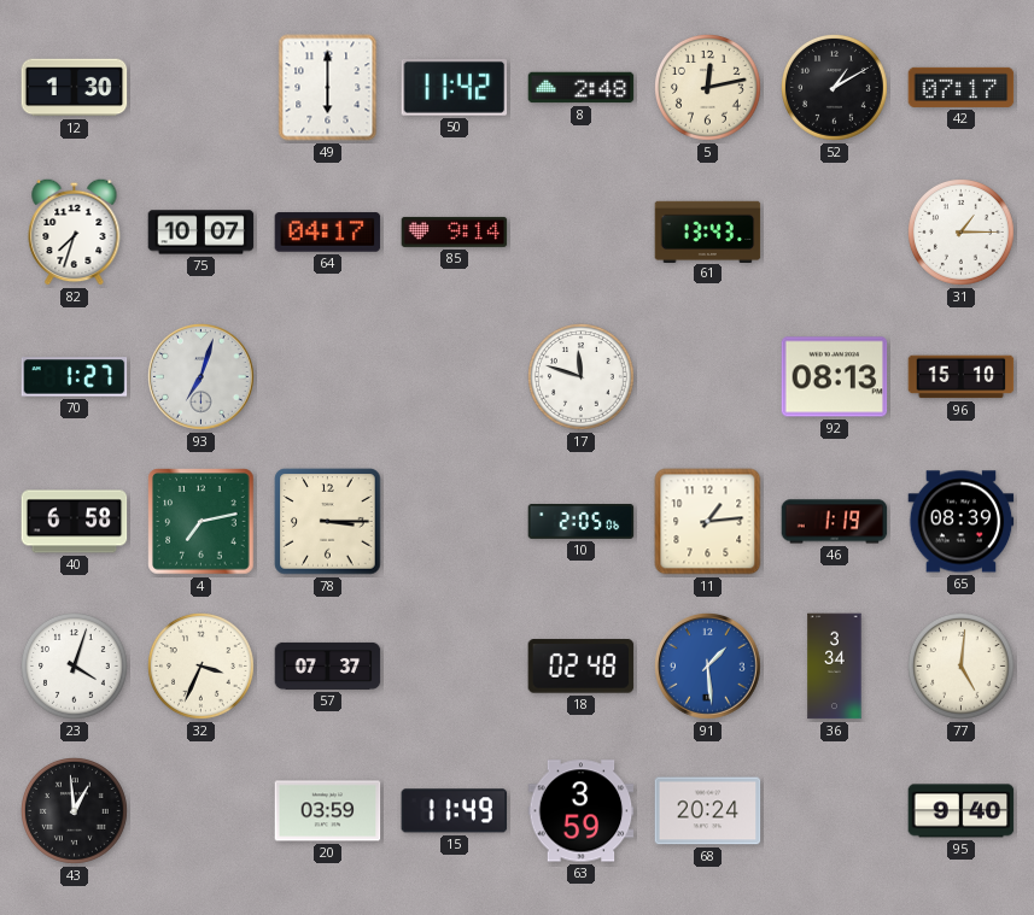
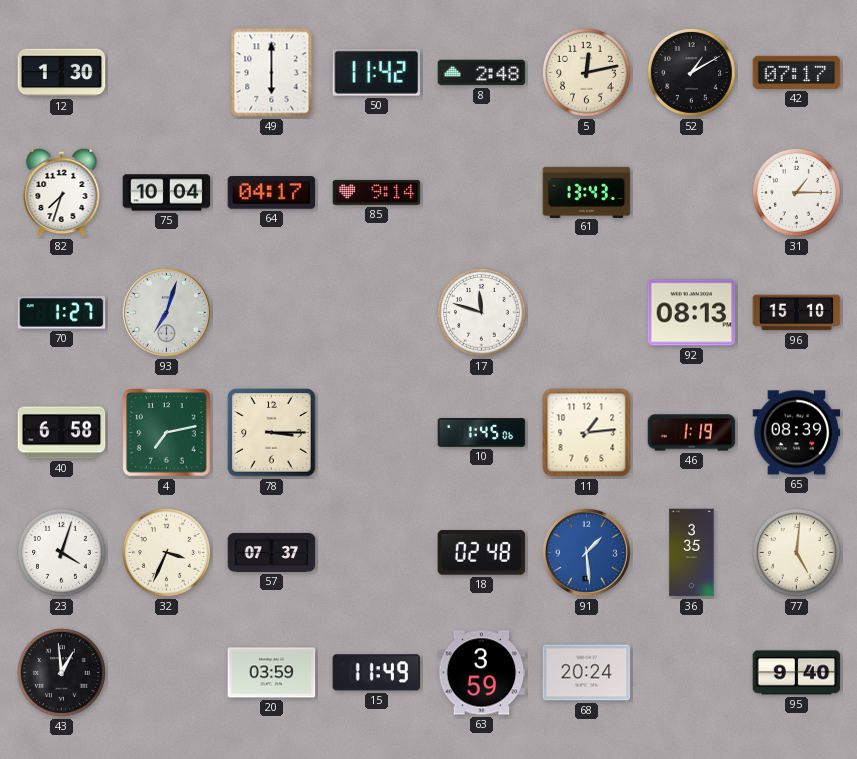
75: 10:07 -> 10:04
10: 2:05 -> 1:45
36: 3:34 -> 3:35
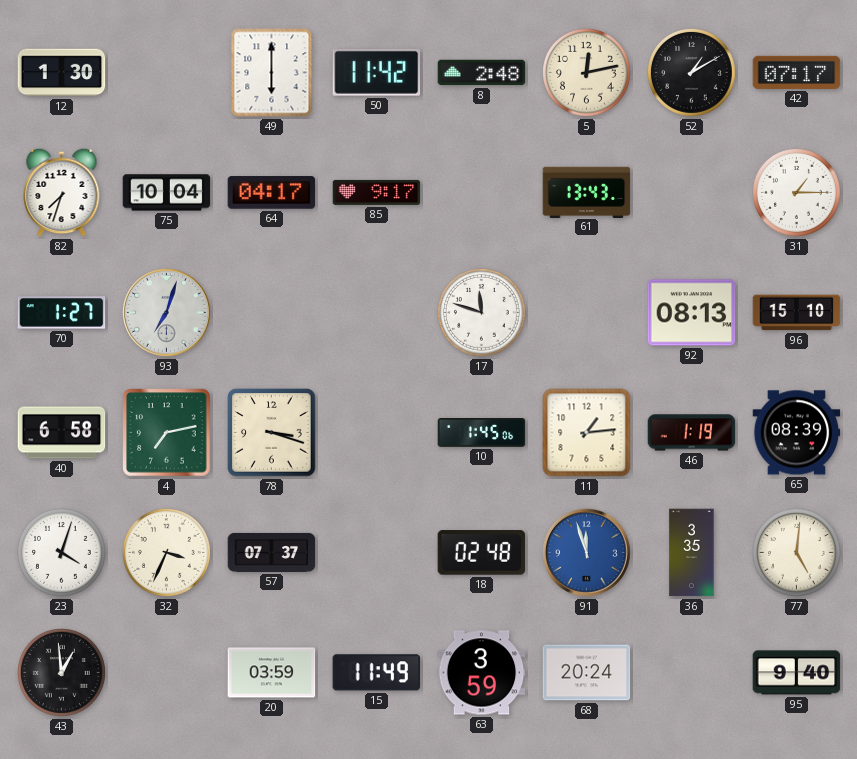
85: 9:14 -> 9:17
78: 3:15 -> 3:18
91: 1:29 -> 11:57
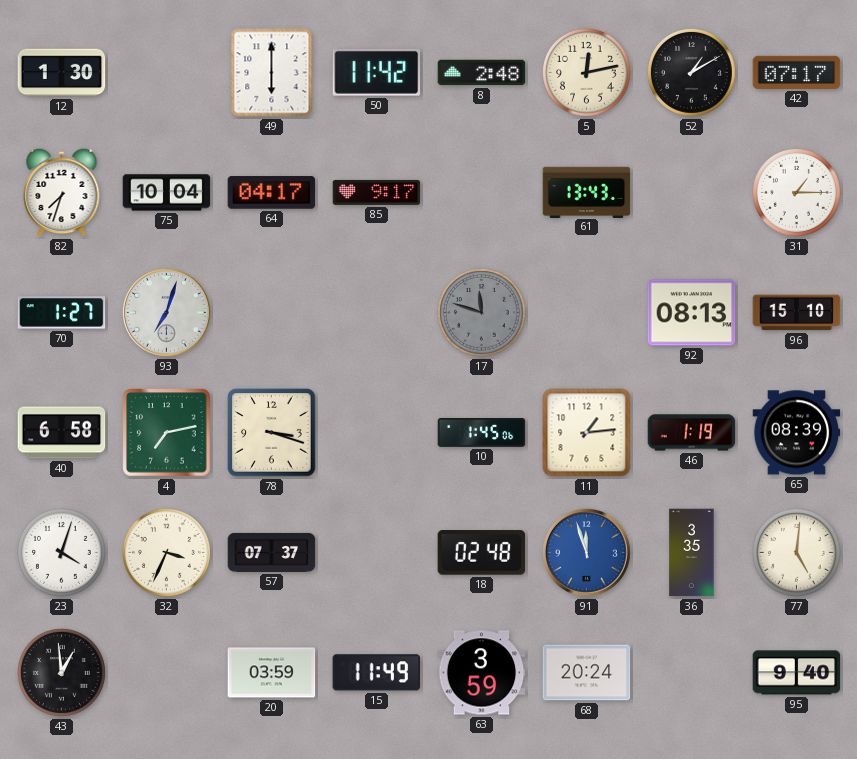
17 dial: white -> grey
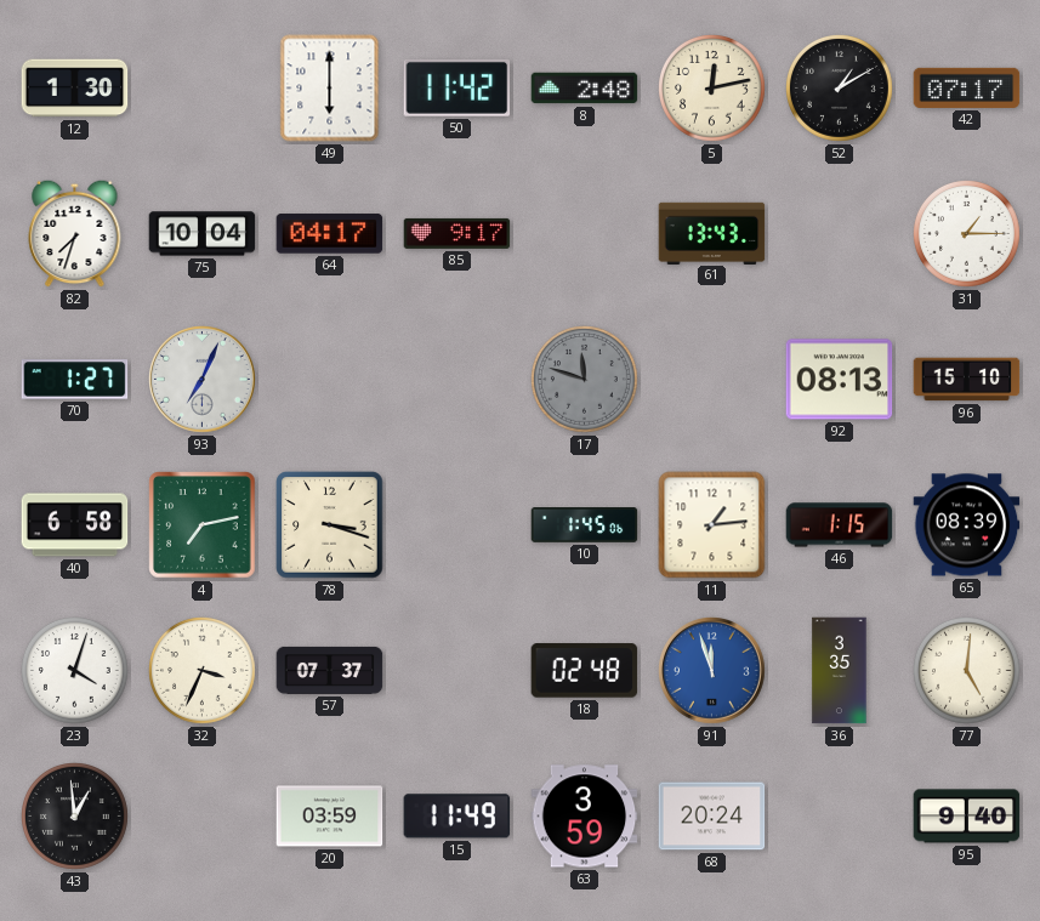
93: 7:03 -> 7:04
46: 1:19 -> 1:15
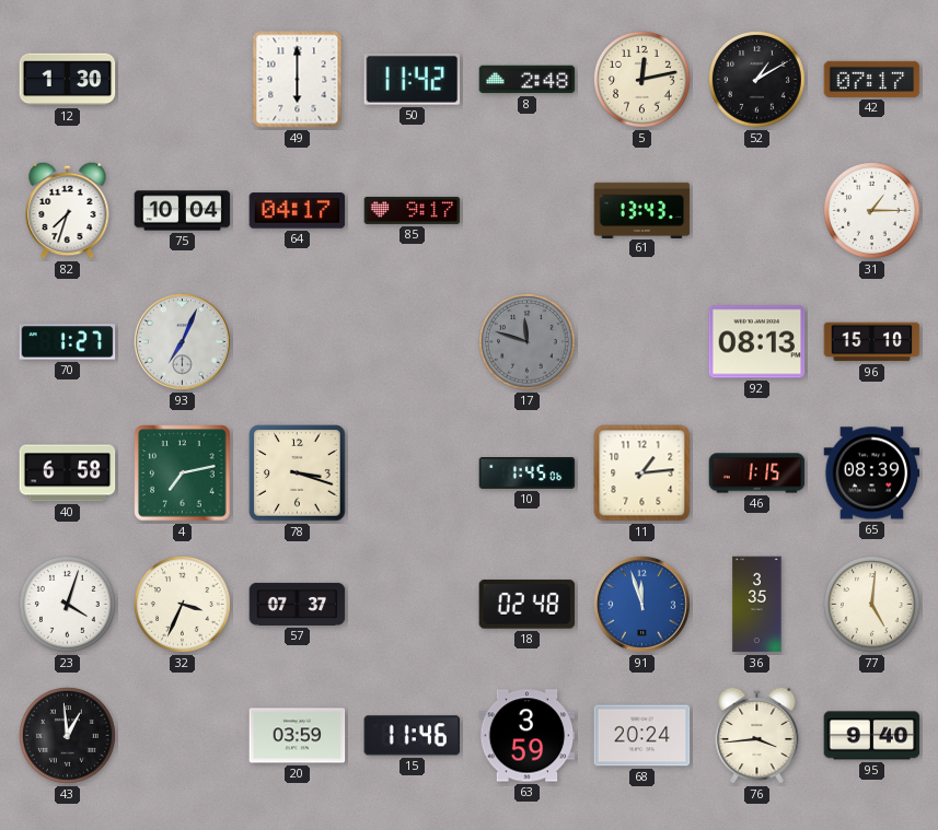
15: 11:49 -> 11:46
76: none -> 3:44
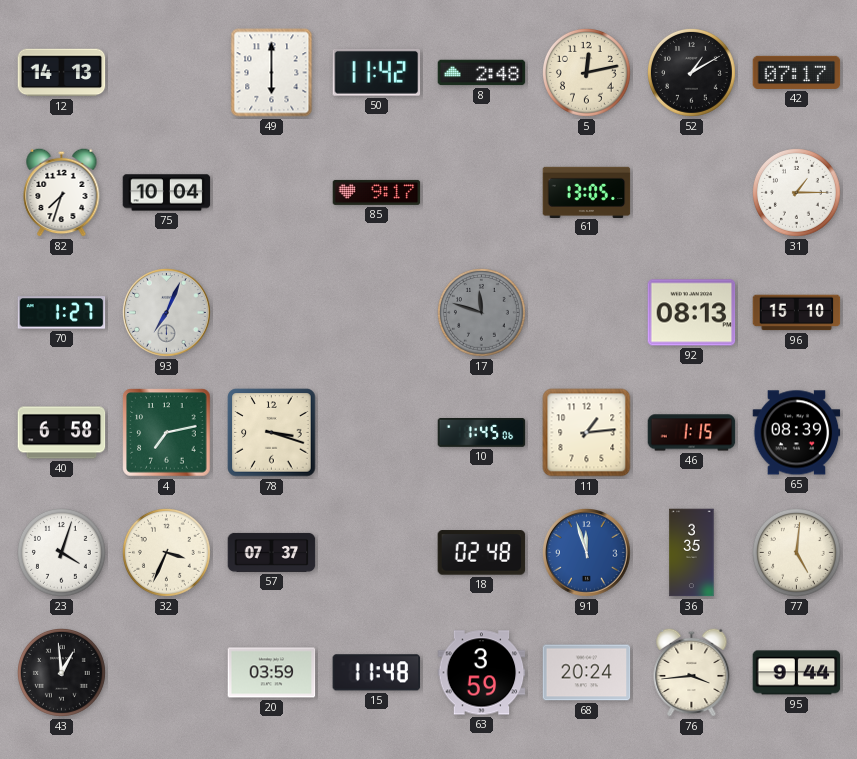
12: 1:30 -> 14:13
64: 04:17 -> none
61: 13:43 -> 13:05
15: 11:46 -> 11:48
95: 9:40 -> 9:44
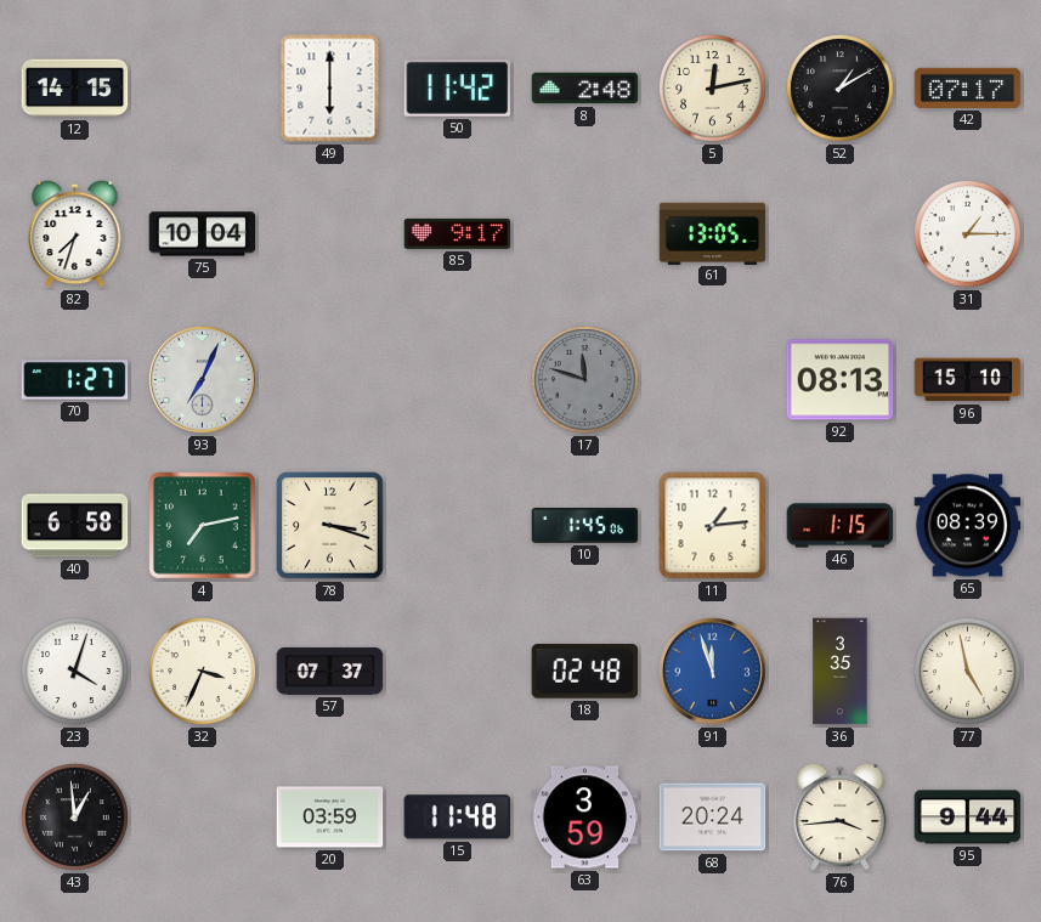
12: 14:13 -> 14:15
77: 5:01 -> 4:58
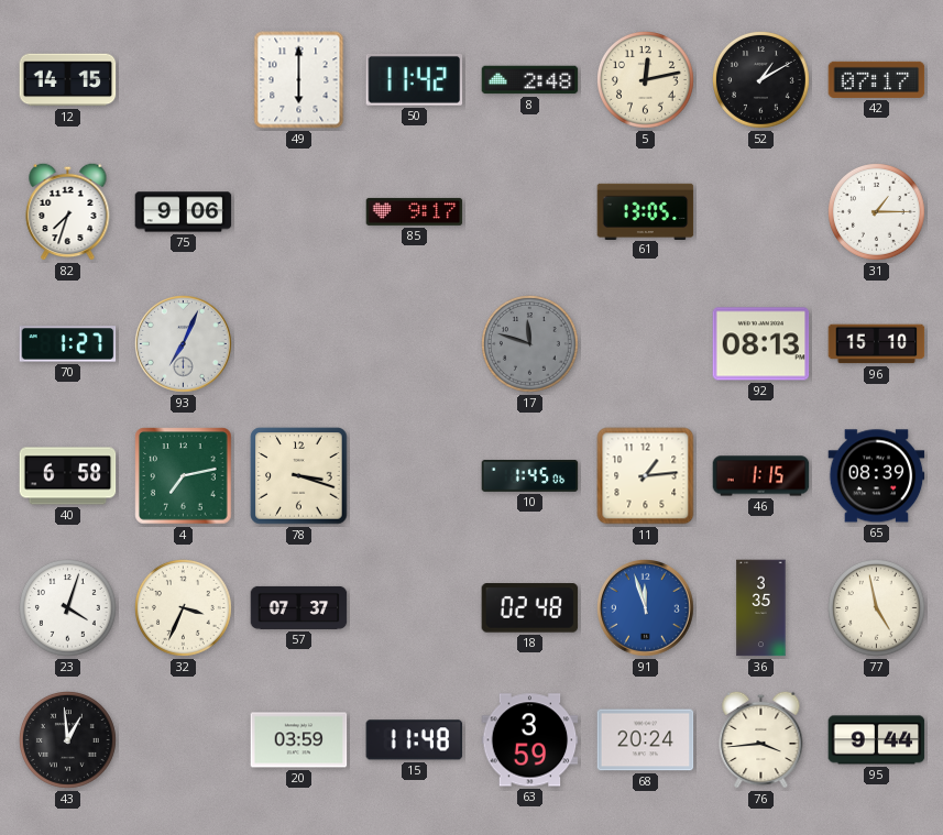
75: 10:04 -> 9:06
